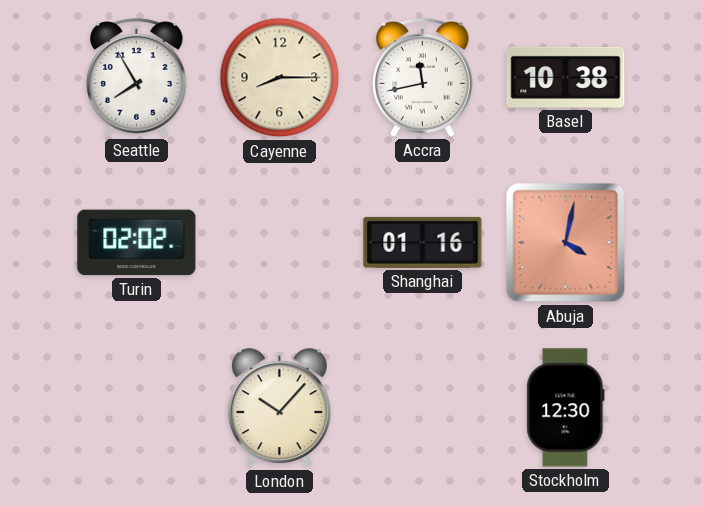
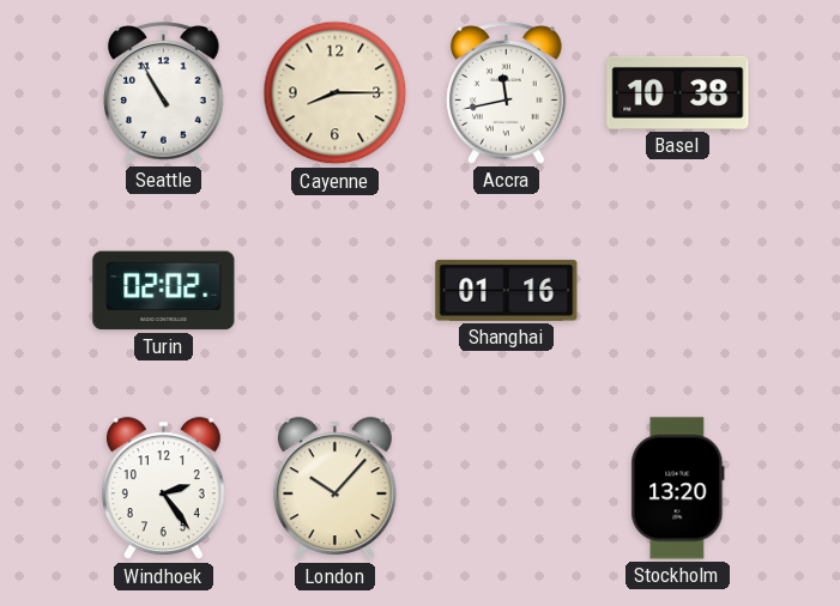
Seattle: 7:55 -> 10:55
Abuja: 4:02 -> none
Windhoek: none -> 2:24
Stockholm: 12:30 -> 13:20
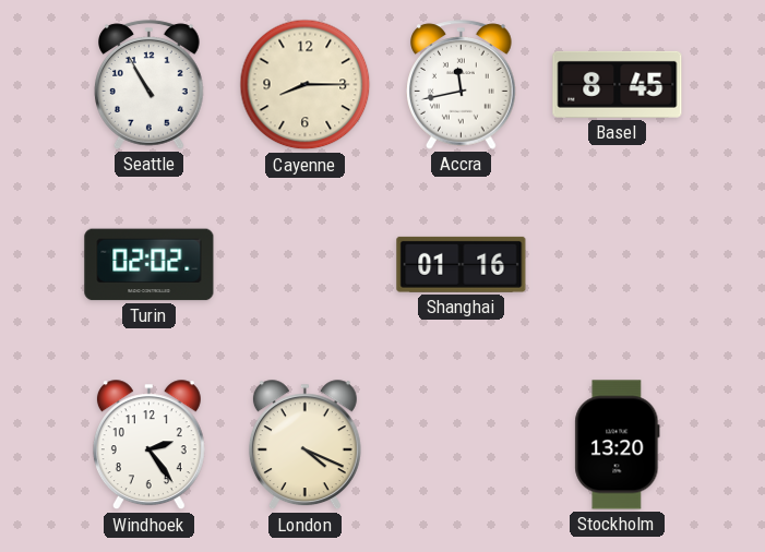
Basel: 10:38 -> 8:45
London: 10:07 -> 4:19
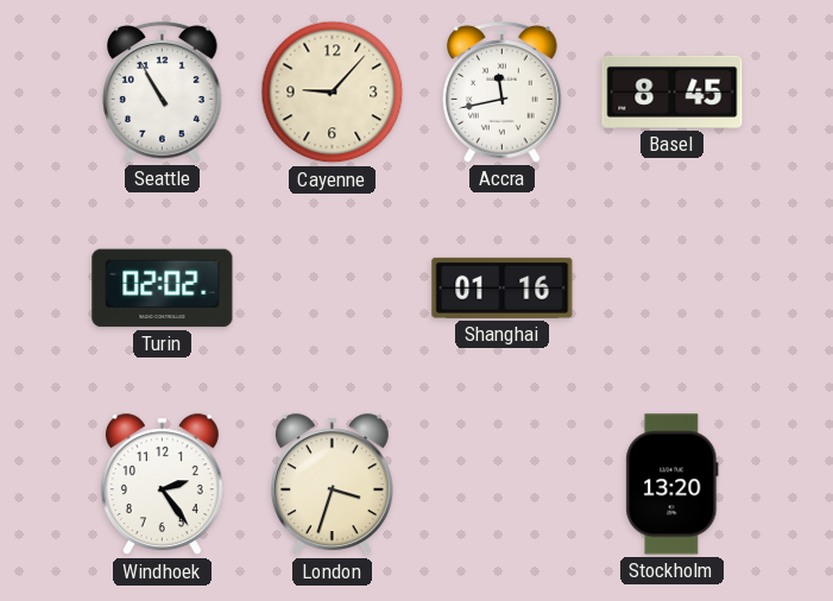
Cayenne: 8:15 -> 9:07
London: 4:19 -> 3:33
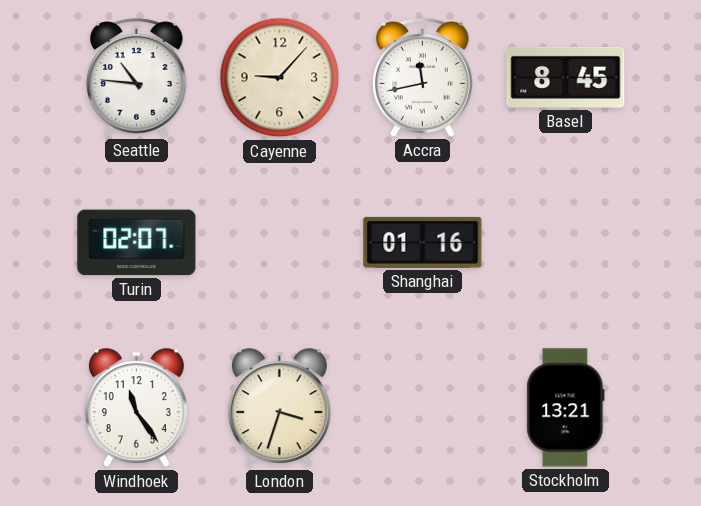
Seattle: 10:55 -> 10:46
Turin: 02:02 -> 02:07
Windhoek: 2:24 -> 11:24
Stockholm: 13:20 -> 13:21
